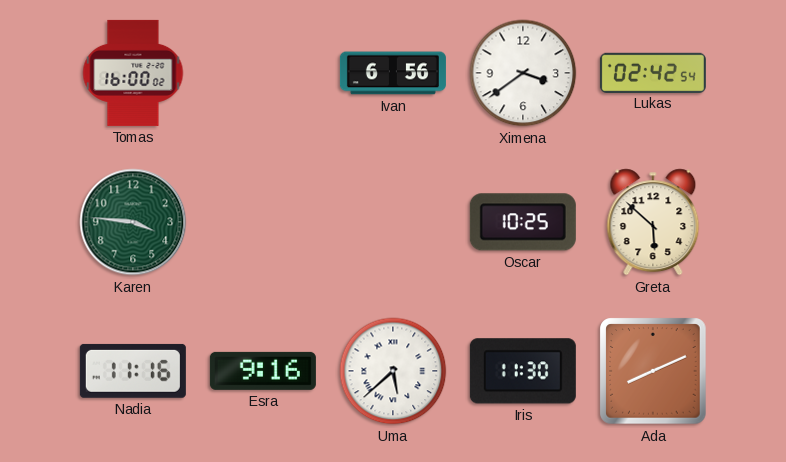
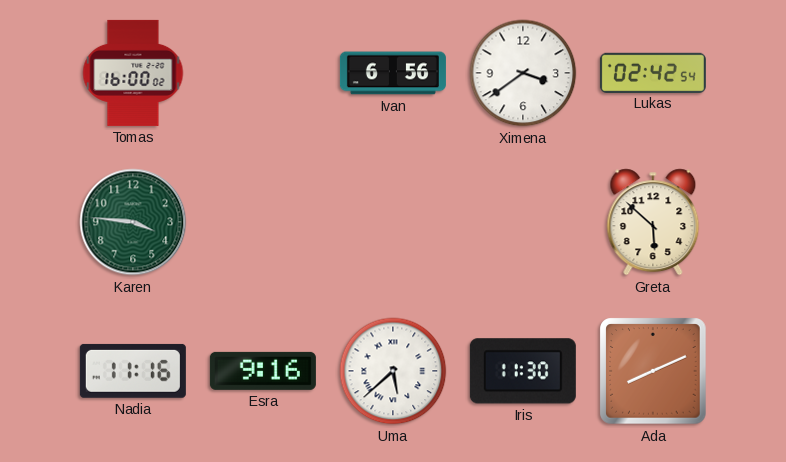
Oscar: 10:25 -> none
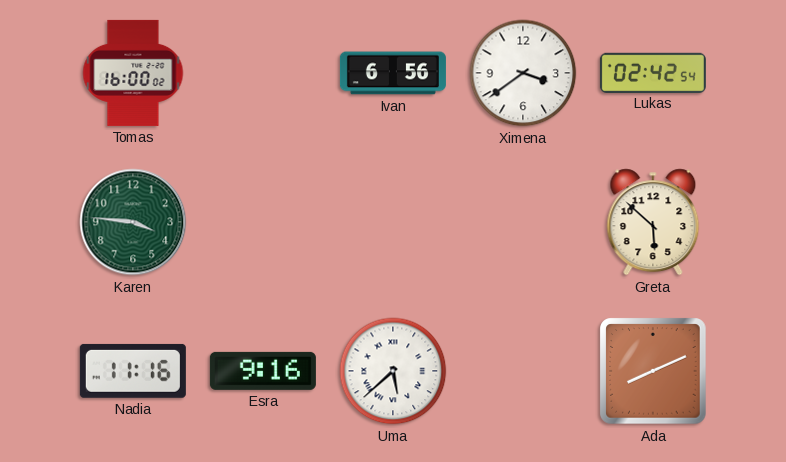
Iris: 11:30 -> none
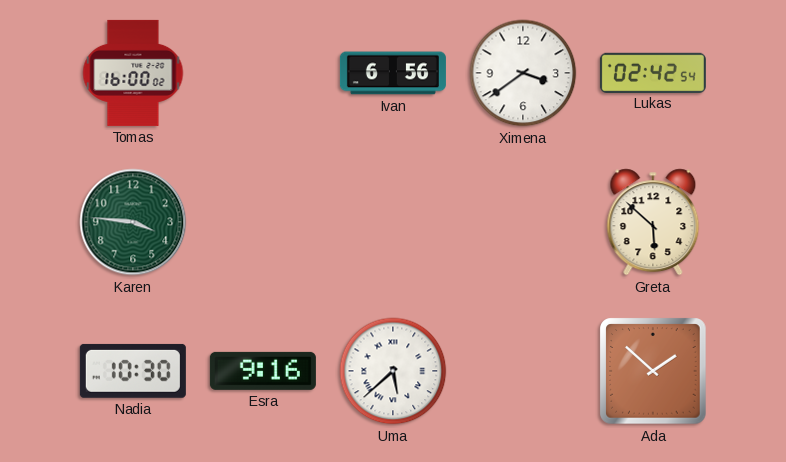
Nadia: 11:16 -> 10:30
Ada: 8:11 -> 1:52
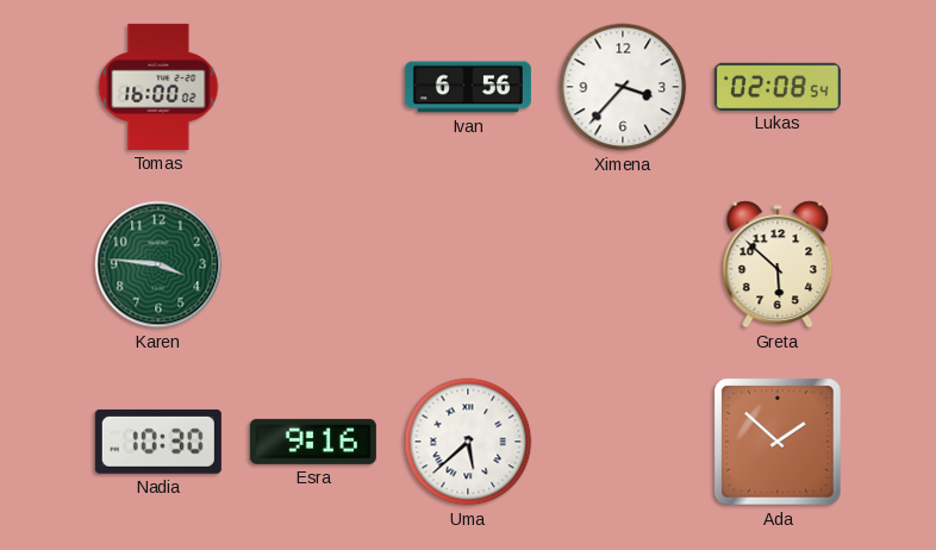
Ximena: 3:39 -> 3:37
Lukas: 02:42 -> 02:08
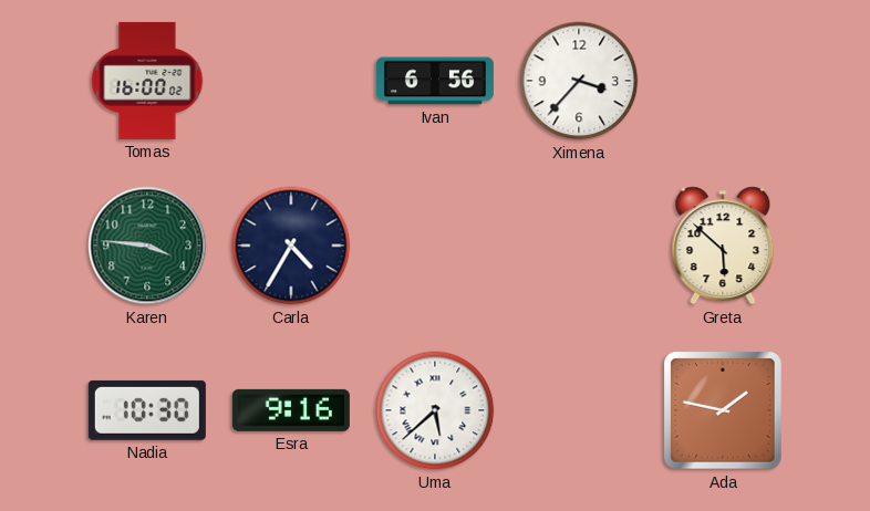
Lukas: 02:08 -> none
Carla: none -> 4:35
Ada: 1:52 -> 1:47
